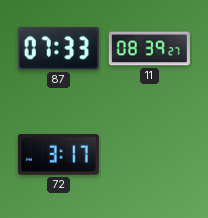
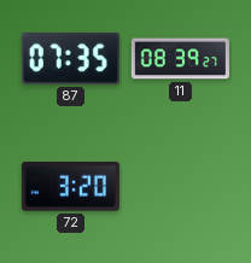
87: 07:33 -> 07:35
72: 3:17 -> 3:20
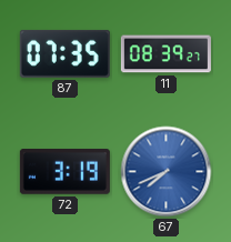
72: 3:20 -> 3:19
67: none -> 7:41
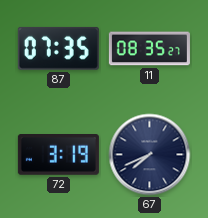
11: 08:39 -> 08:35
67 dial: blue -> navy
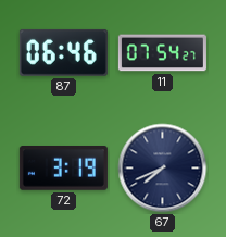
87: 07:35 -> 06:46
11: 08:35 -> 07:54
